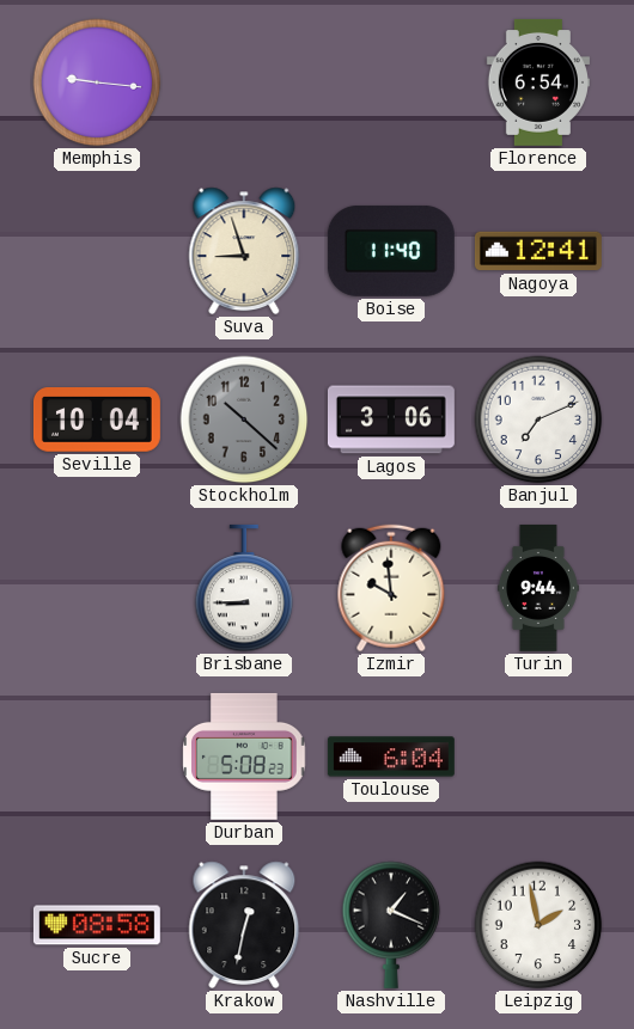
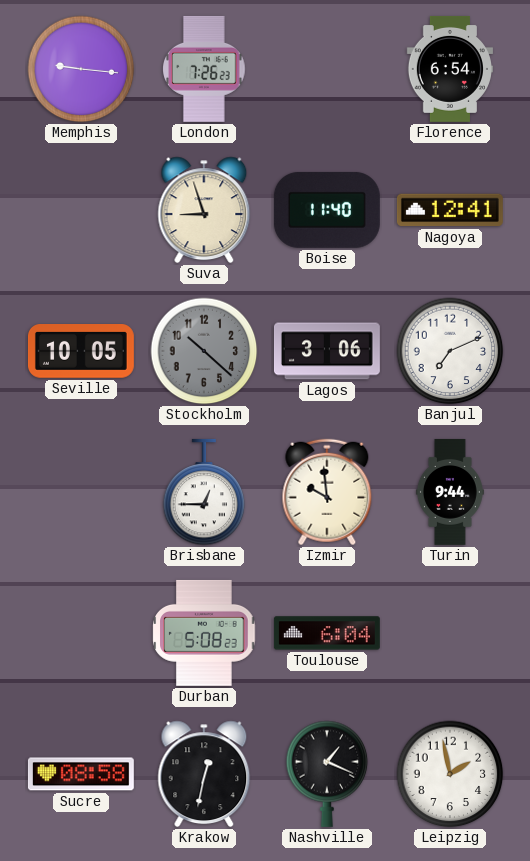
London: none -> 7:26
Seville: 10:04 -> 10:05
Brisbane: 8:45 -> 12:45
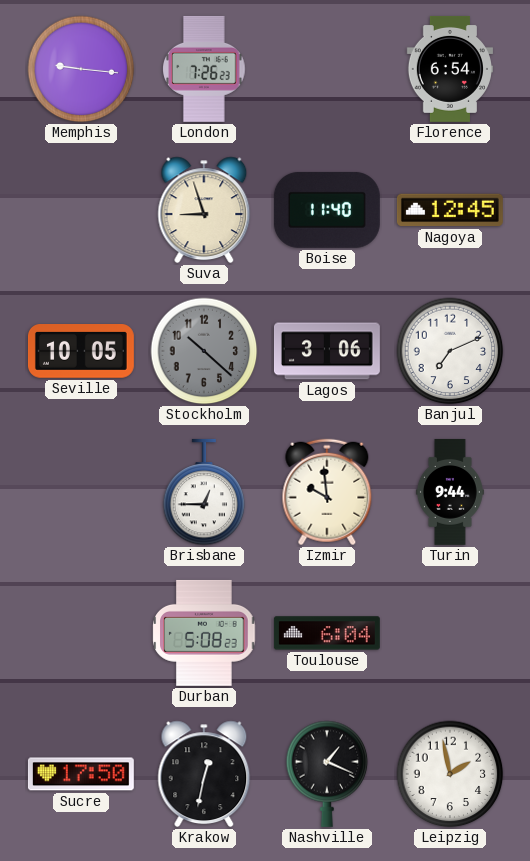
Nagoya: 12:41 -> 12:45
Sucre: 08:58 -> 17:50
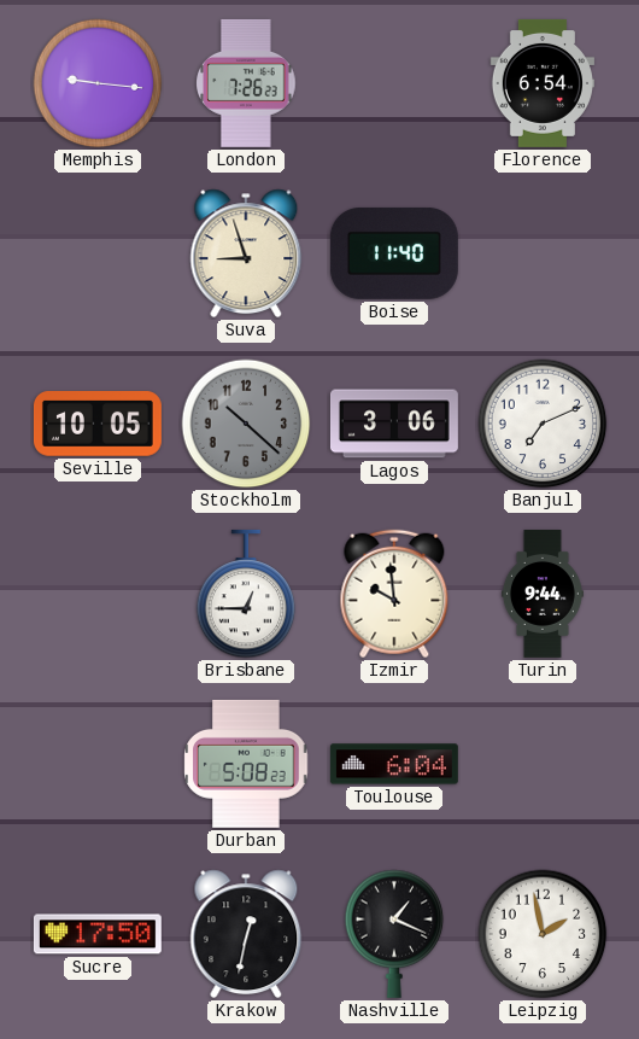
Nagoya: 12:45 -> none
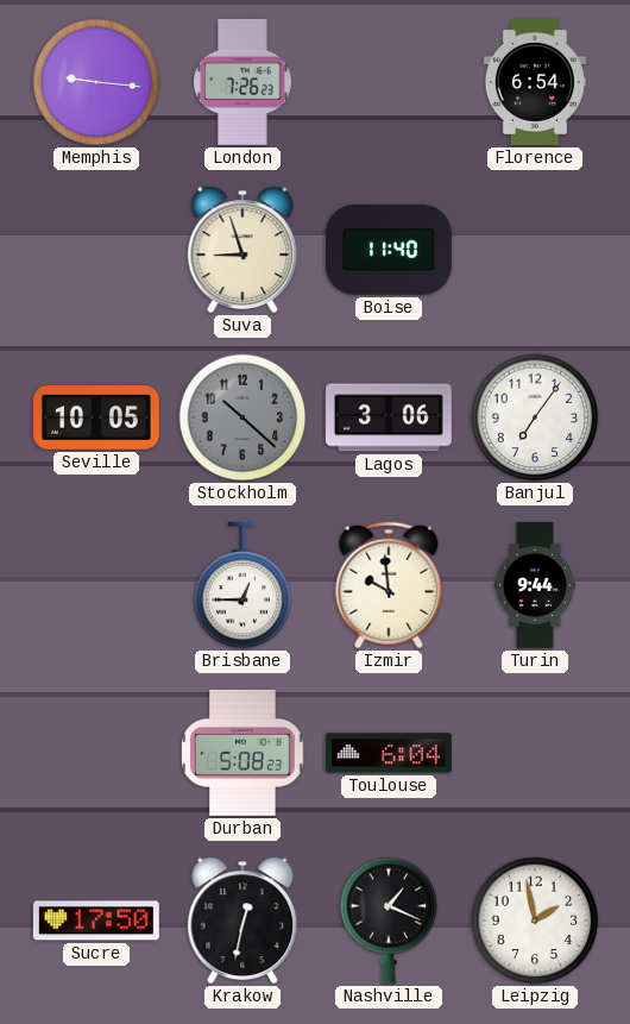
Banjul: 7:11 -> 7:06
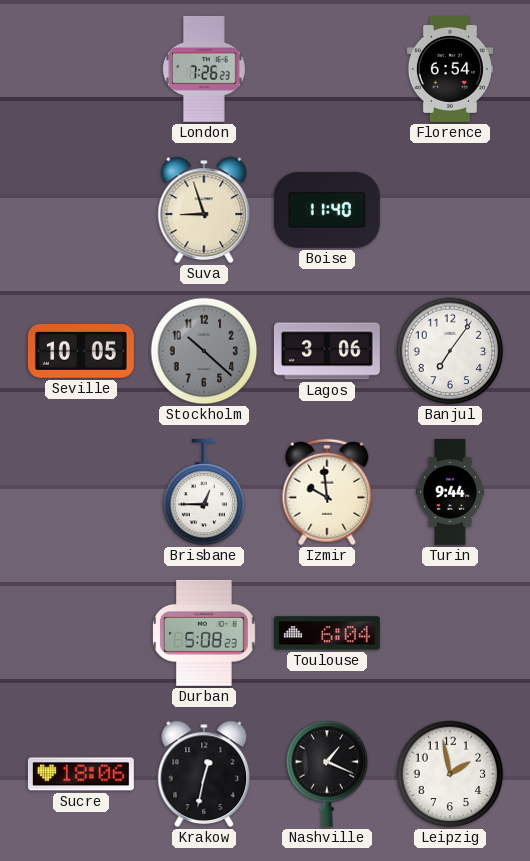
Memphis: 9:16 -> none
Sucre: 17:50 -> 18:06
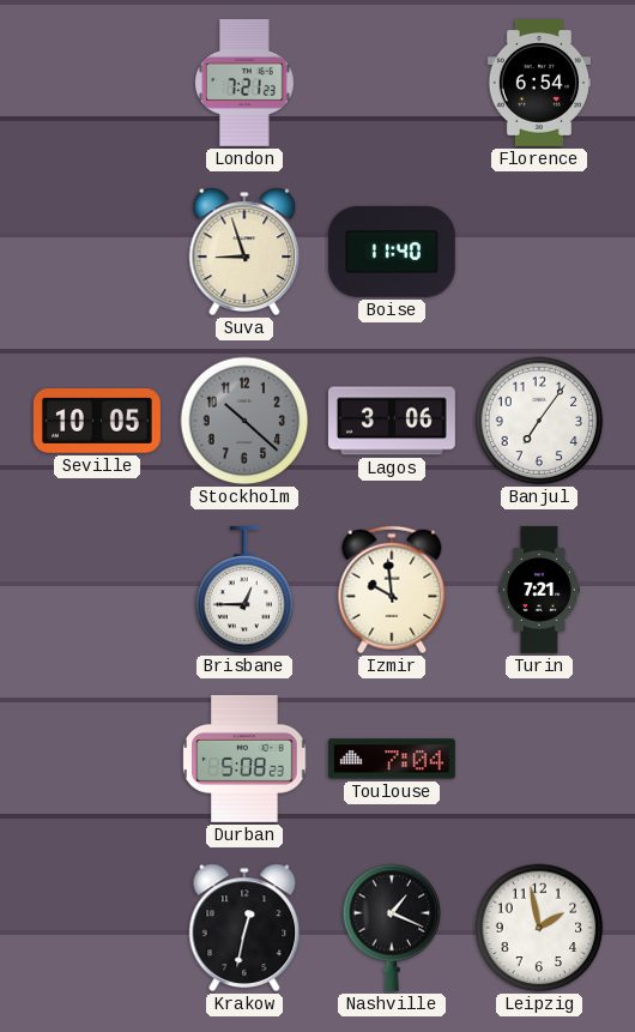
London: 7:26 -> 7:21
Turin: 9:44 -> 7:21
Toulouse: 6:04 -> 7:04
Sucre: 18:06 -> none
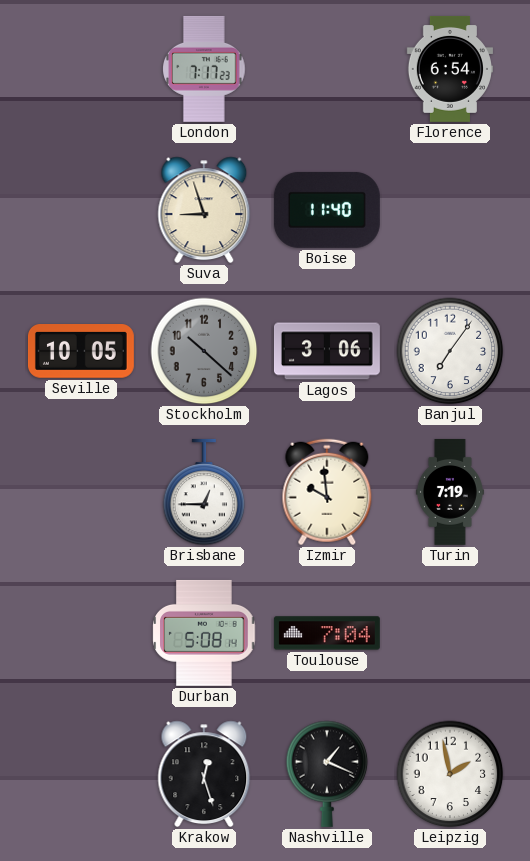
London: 7:21 -> 7:17
Turin: 7:21 -> 7:19
Durban: 5:08:23 -> 5:08:14
Krakow: 12:32 -> 12:27
